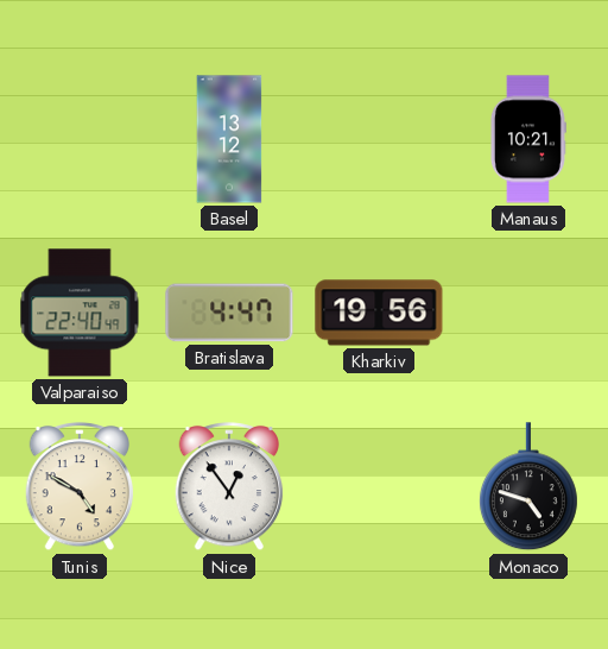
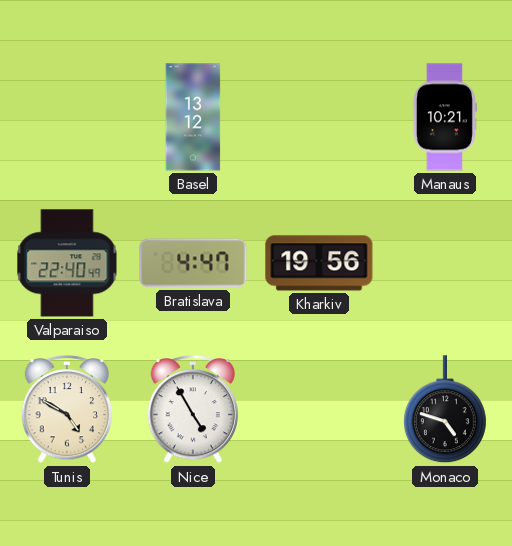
Nice: 12:54 -> 4:55
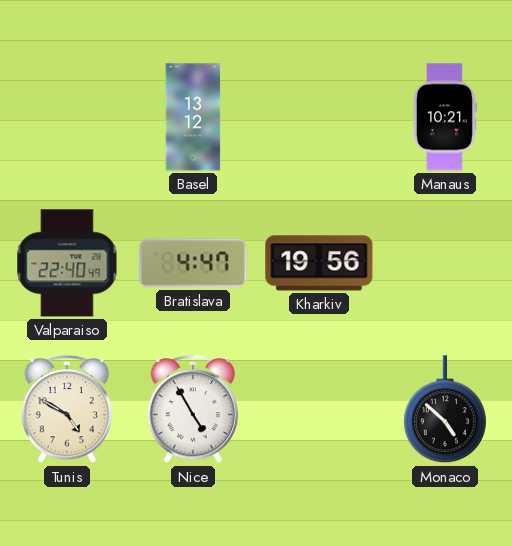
Monaco: 4:48 -> 4:52
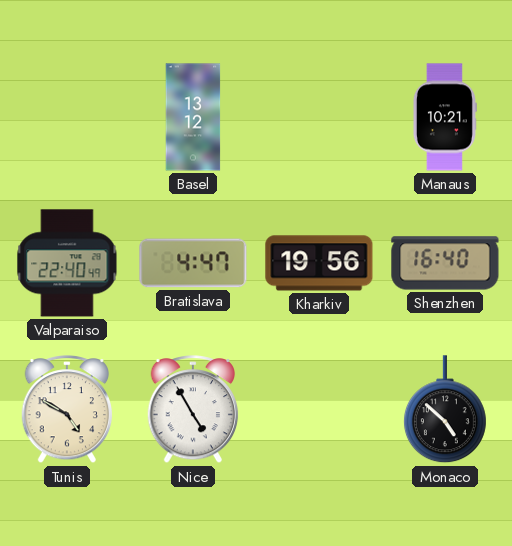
Shenzhen: none -> 16:40
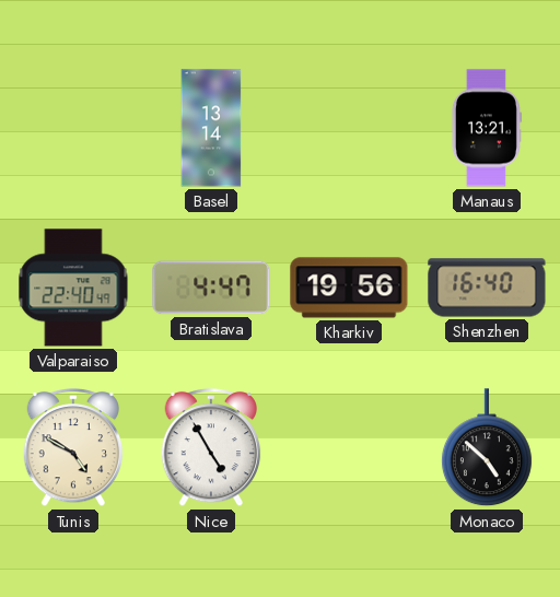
Basel: 13:12 -> 13:14
Manaus: 10:21 -> 13:21
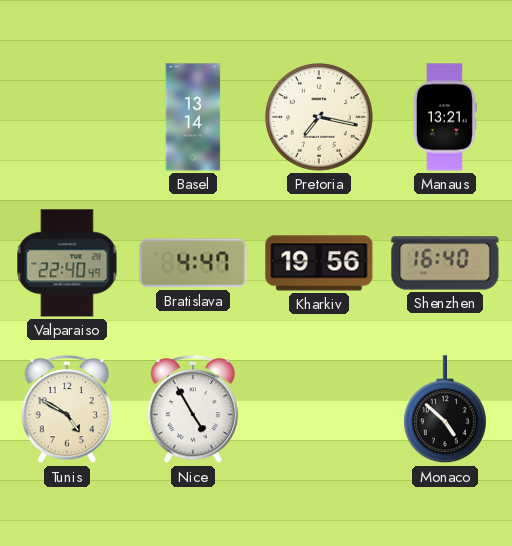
Pretoria: none -> 7:17
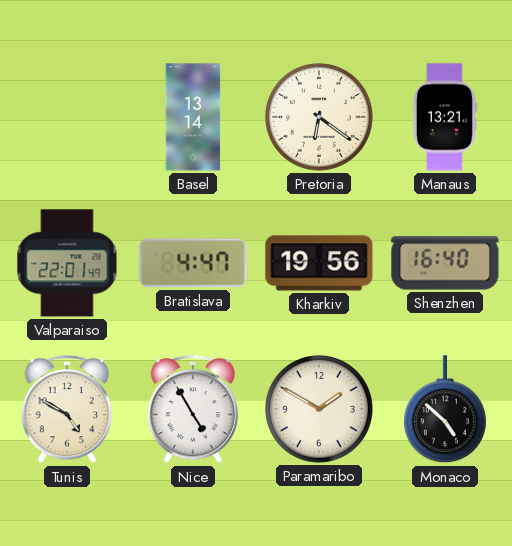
Pretoria: 7:17 -> 6:21
Valparaiso: 22:40 -> 22:01
Paramaribo: none -> 1:50
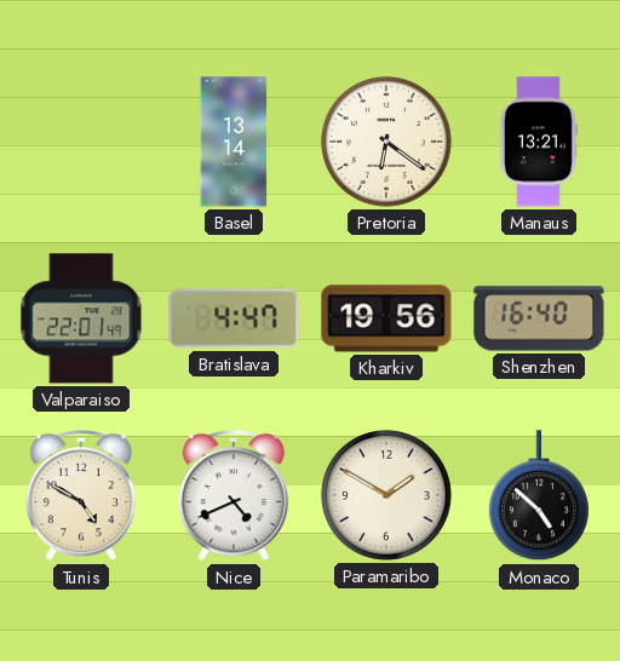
Nice: 4:55 -> 4:41
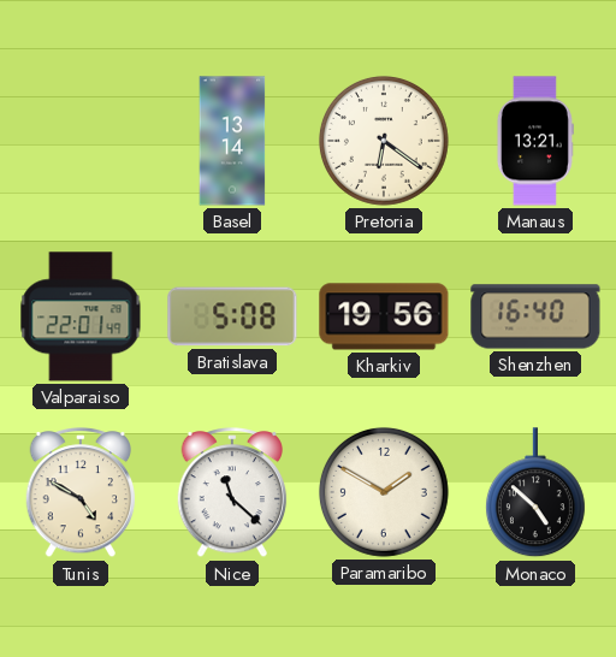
Bratislava: 4:47 -> 5:08
Nice: 4:41 -> 11:22
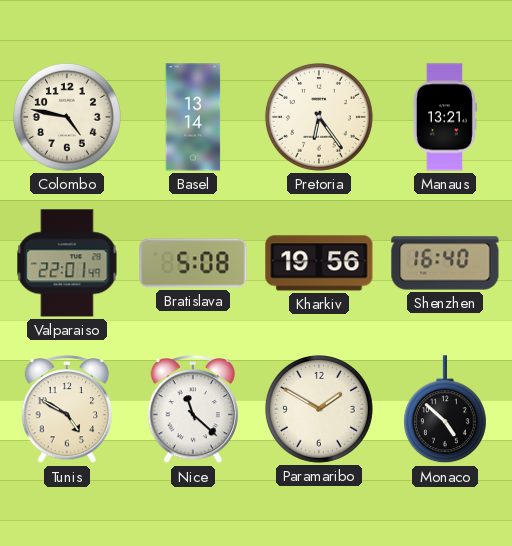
Colombo: none -> 4:47
Pretoria: 6:21 -> 6:24
